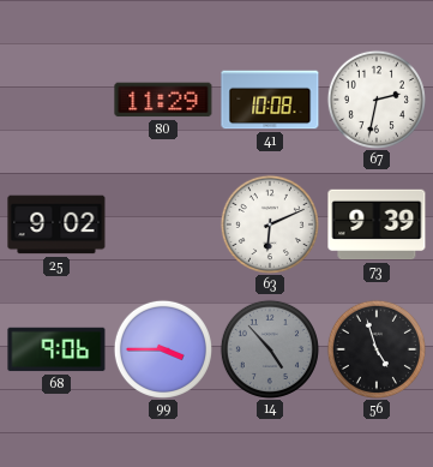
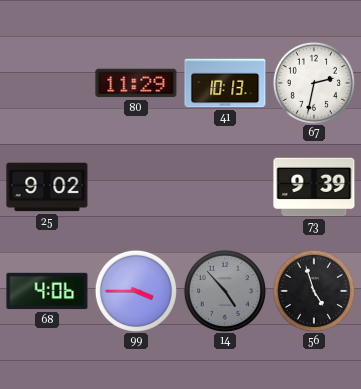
41: 10:08 -> 10:13
63: 6:11 -> none
68: 9:06 -> 4:06
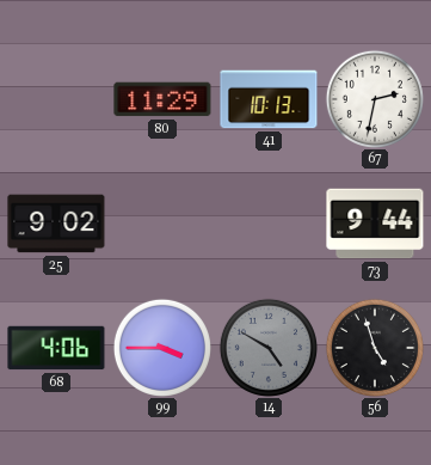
73: 9:39 -> 9:44
14: 4:53 -> 4:50
